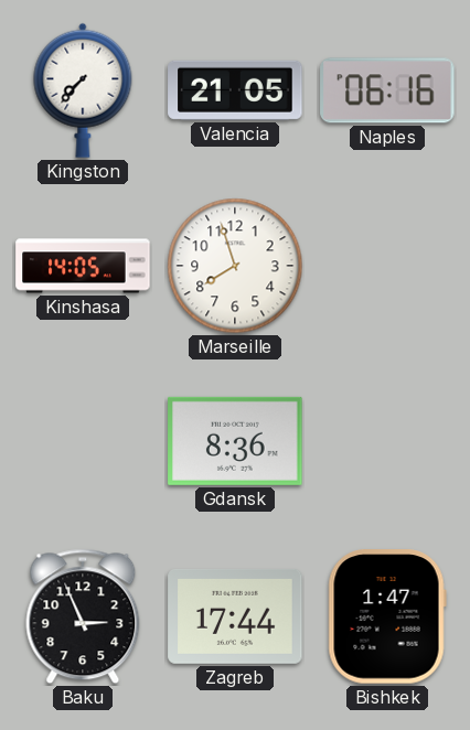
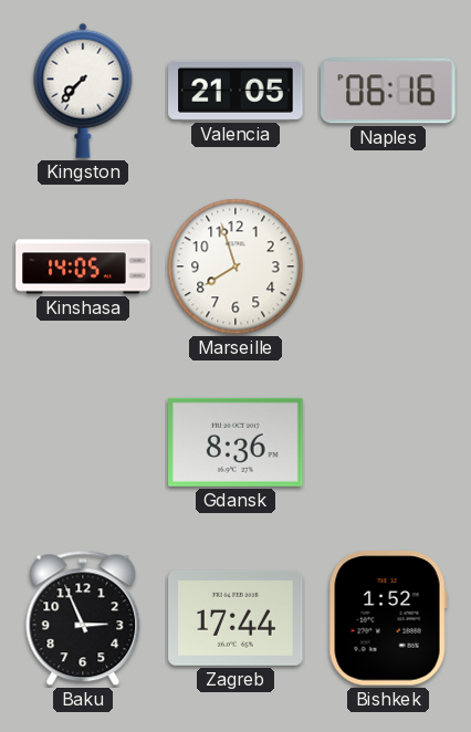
Bishkek: 1:47 -> 1:52
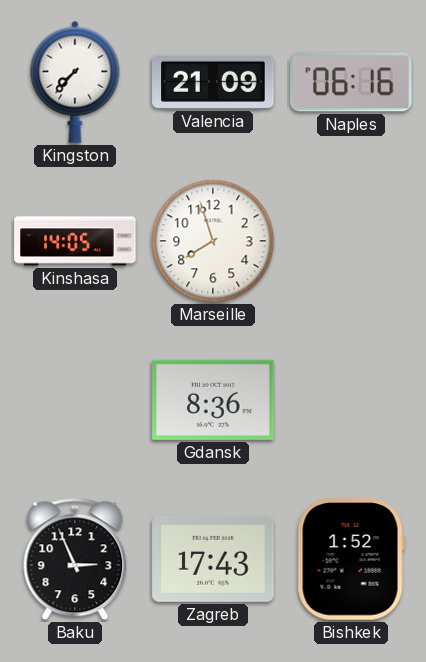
Valencia: 21:05 -> 21:09
Zagreb: 17:44 -> 17:43
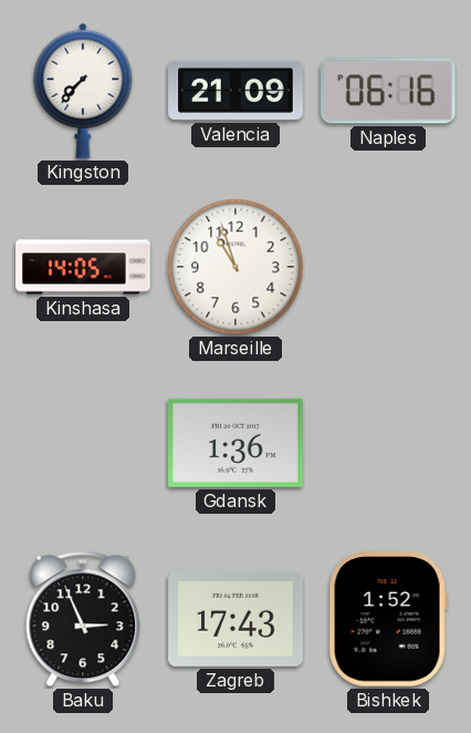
Marseille: 7:57 -> 10:57
Gdansk: 8:36 -> 1:36
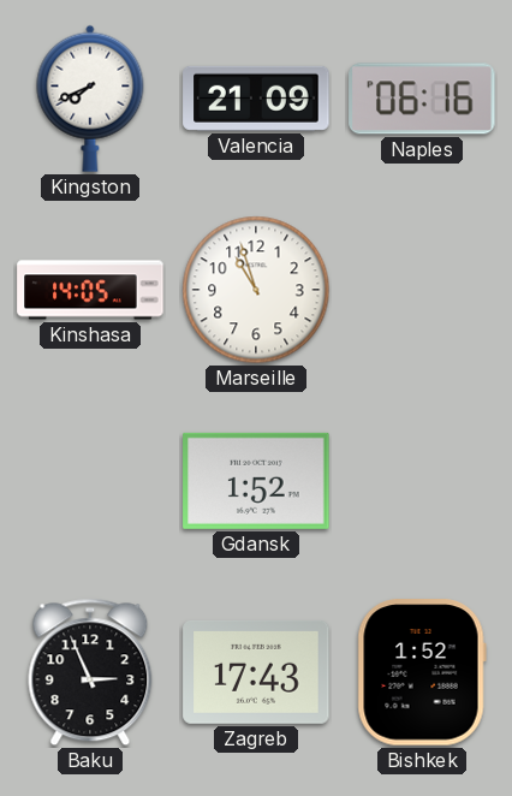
Kingston: 7:37 -> 7:41
Gdansk: 1:36 -> 1:52
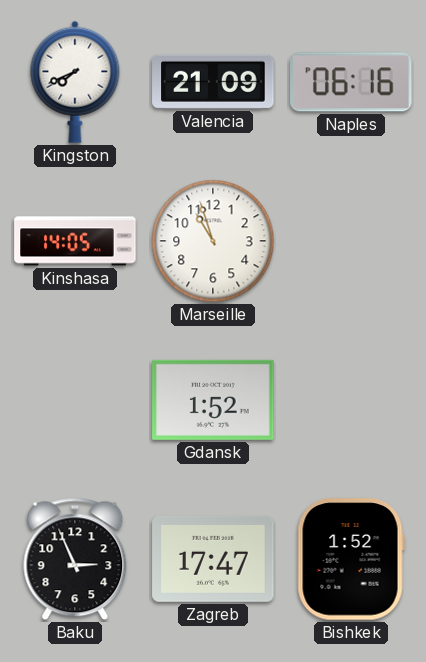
Zagreb: 17:43 -> 17:47
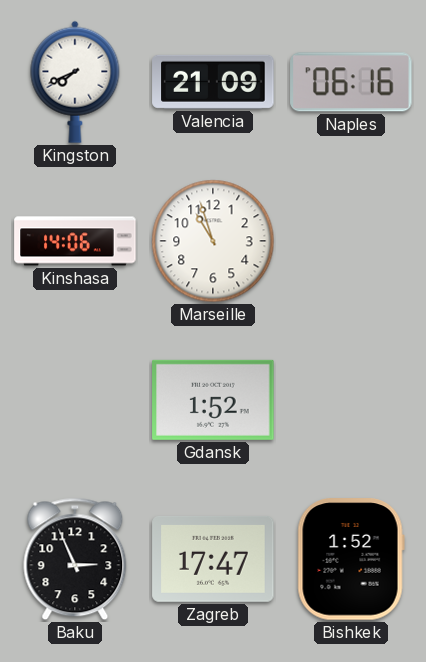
Kinshasa: 14:05 -> 14:06
